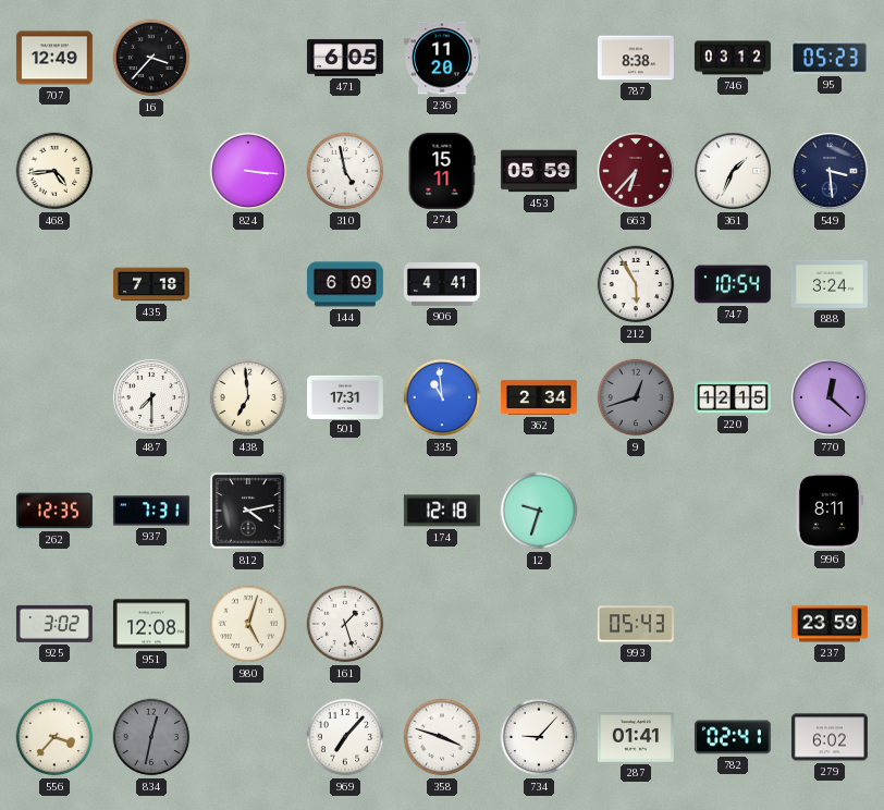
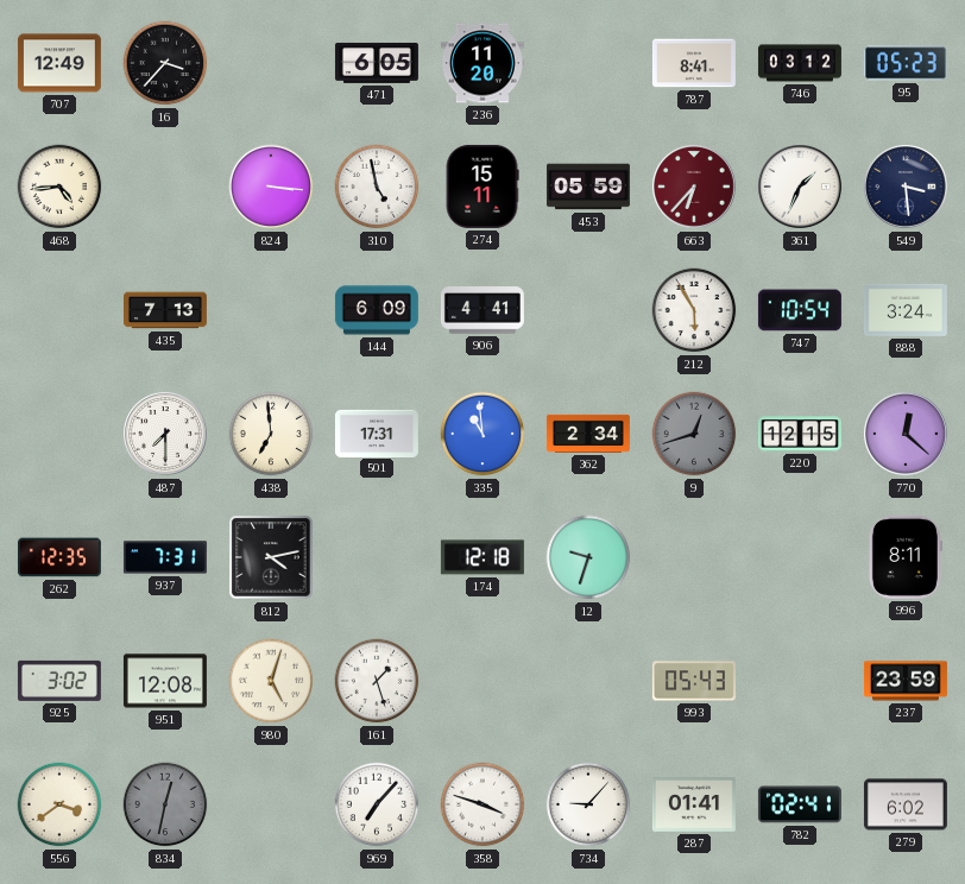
787: 8:38 -> 8:41
435: 7:18 -> 7:13
556: 3:37 -> 3:39
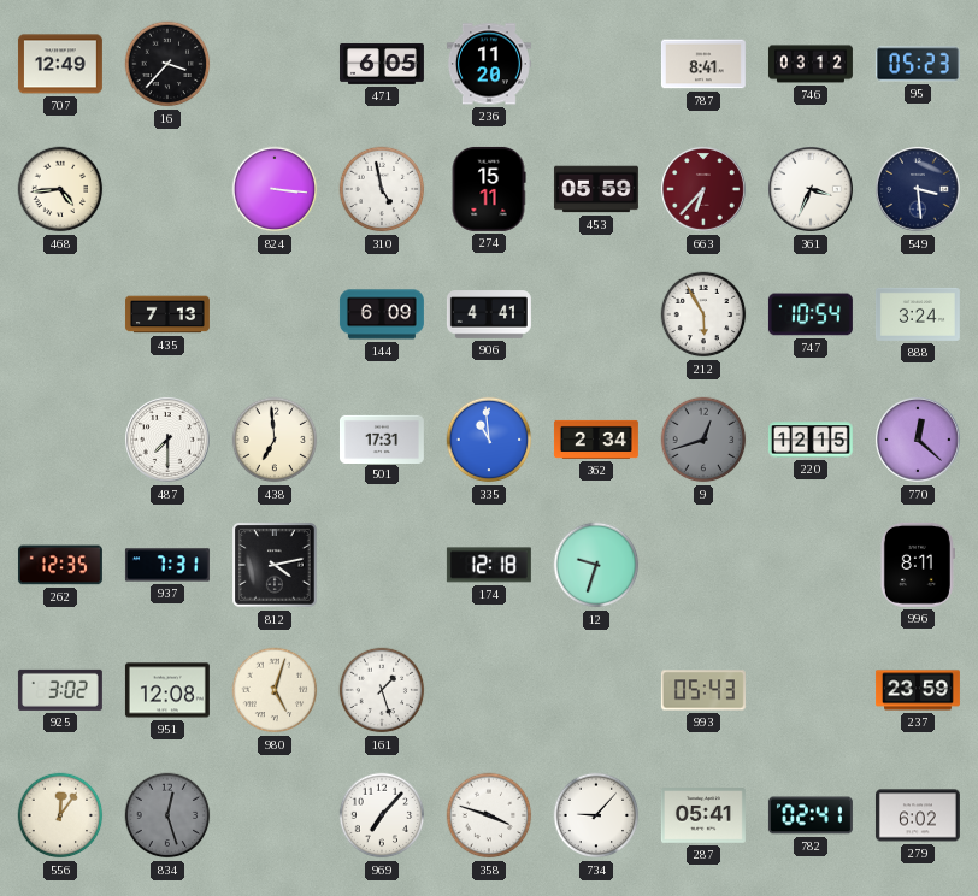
361: 1:34 -> 3:34
556: 3:39 -> 12:06
834: 12:32 -> 12:27
287: 01:41 -> 05:41
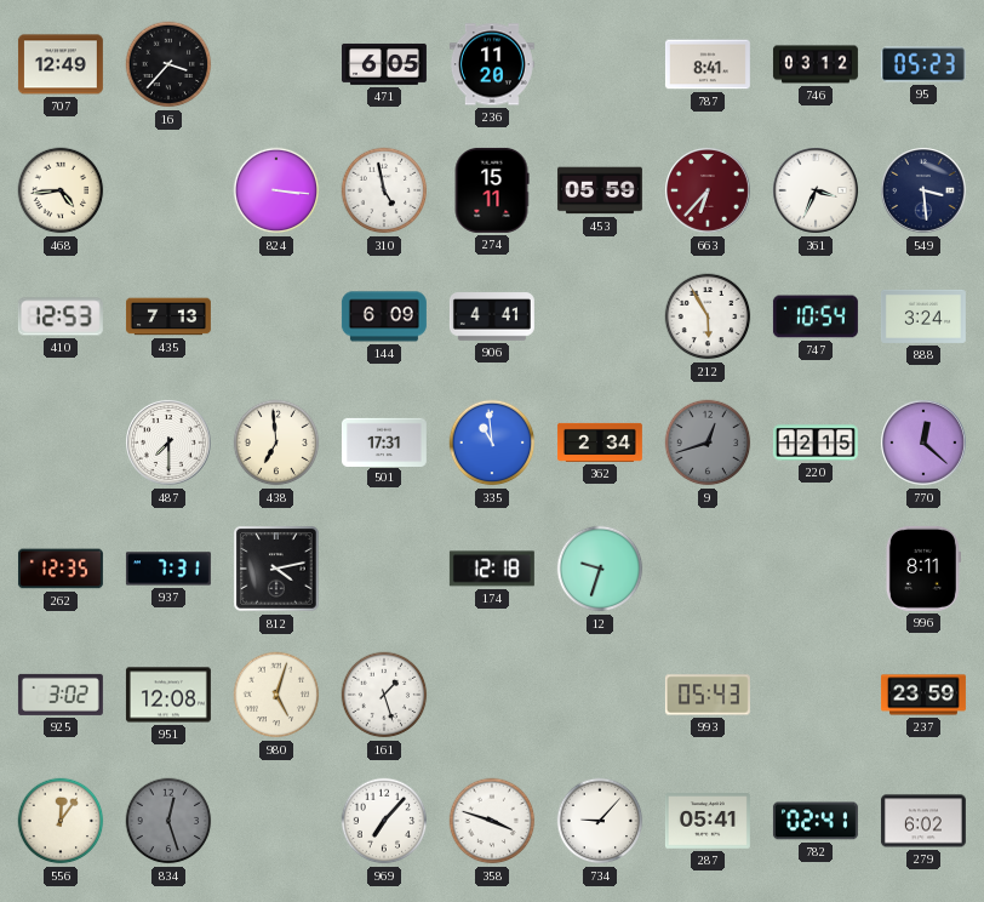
410: none -> 12:53
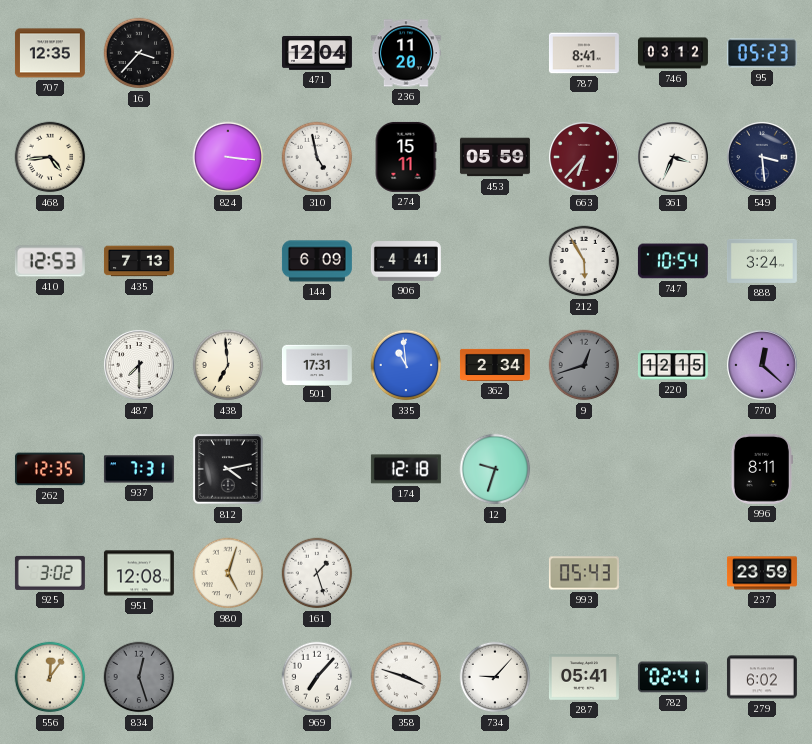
707: 12:49 -> 12:35
471: 6:05 -> 12:04
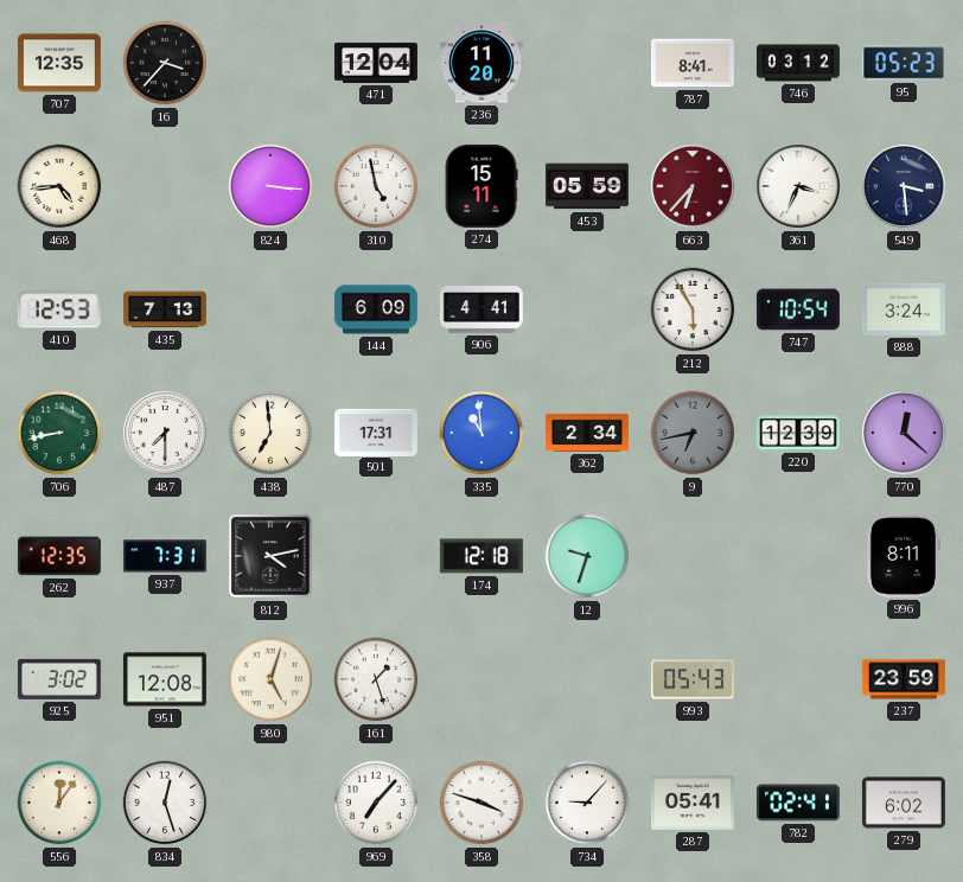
706: none -> 8:43
9: 12:42 -> 6:43
220: 12:15 -> 12:39
834 dial: grey -> white
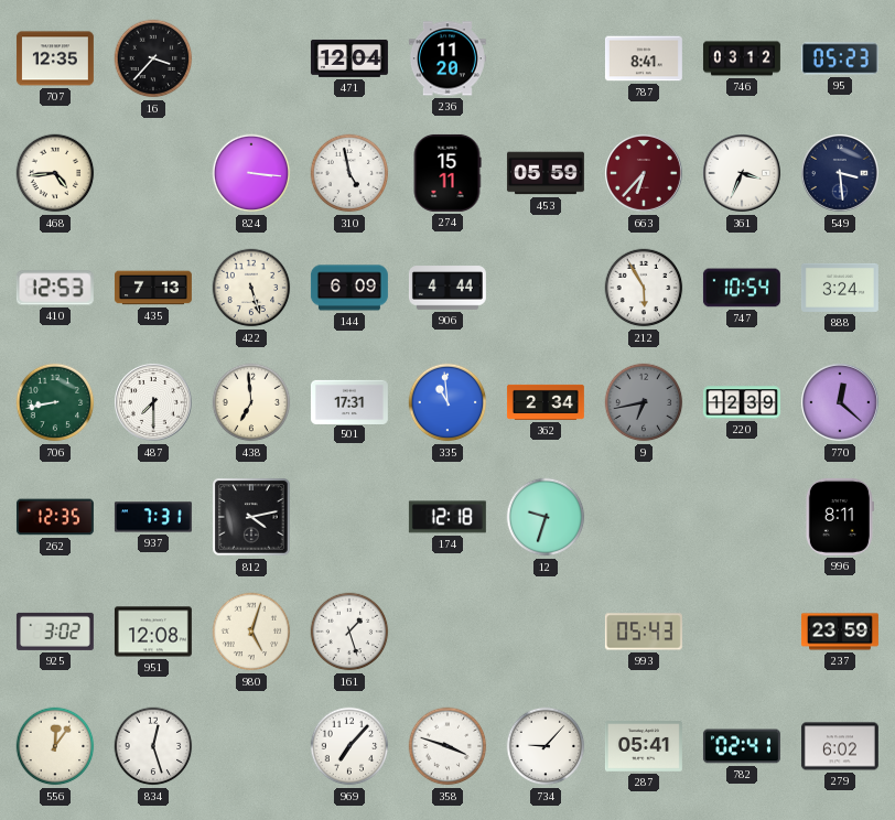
422: none -> 5:27
906: 4:41 -> 4:44
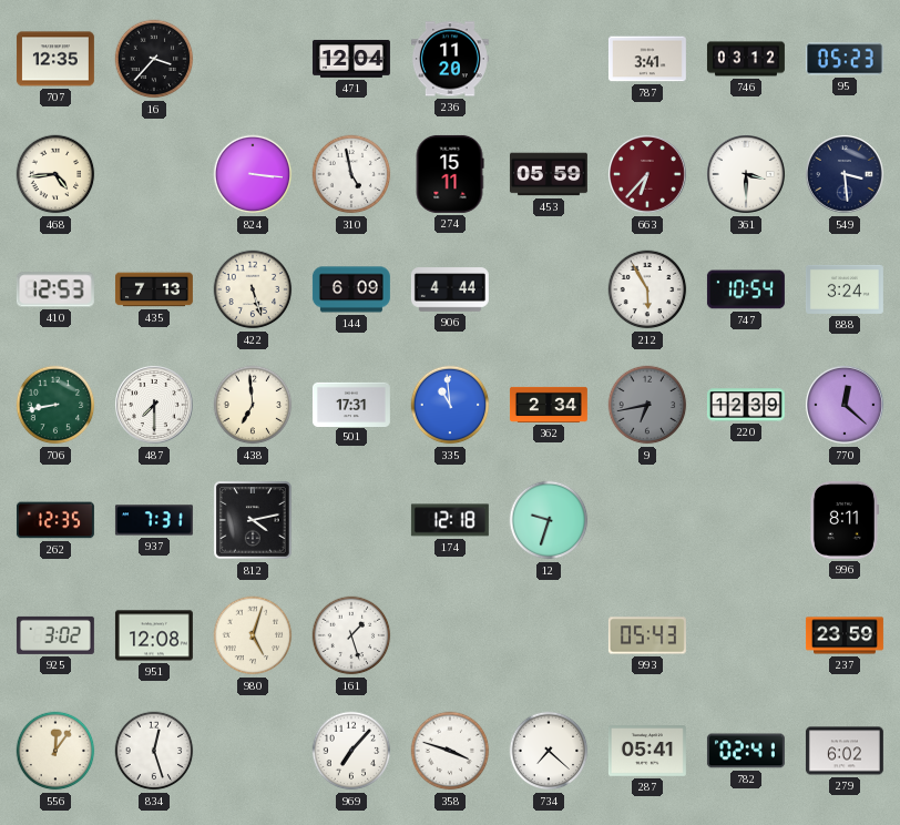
787: 8:41 -> 3:41
361: 3:34 -> 3:30
734: 9:07 -> 7:22
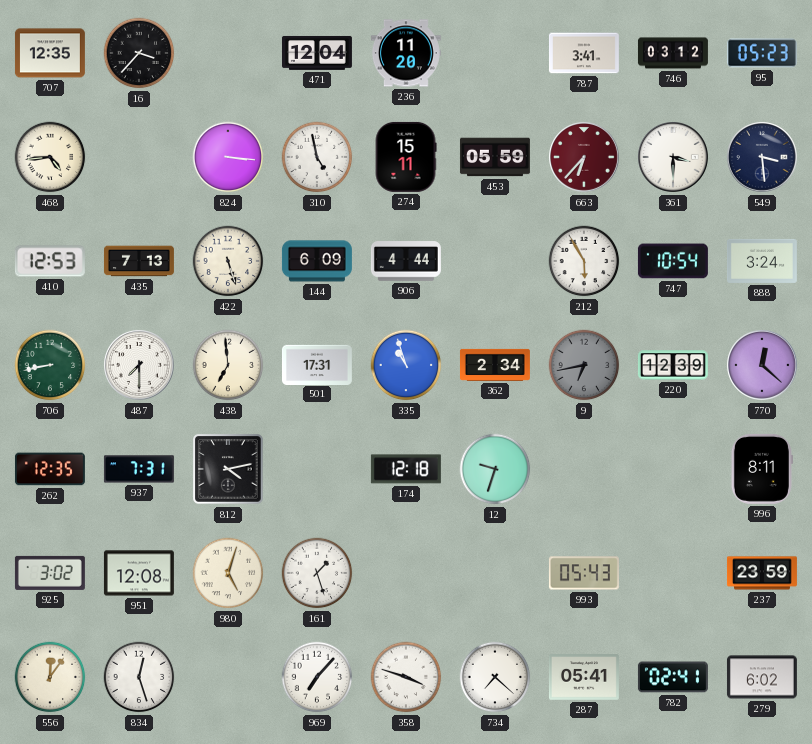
335: 10:59 -> 10:57
